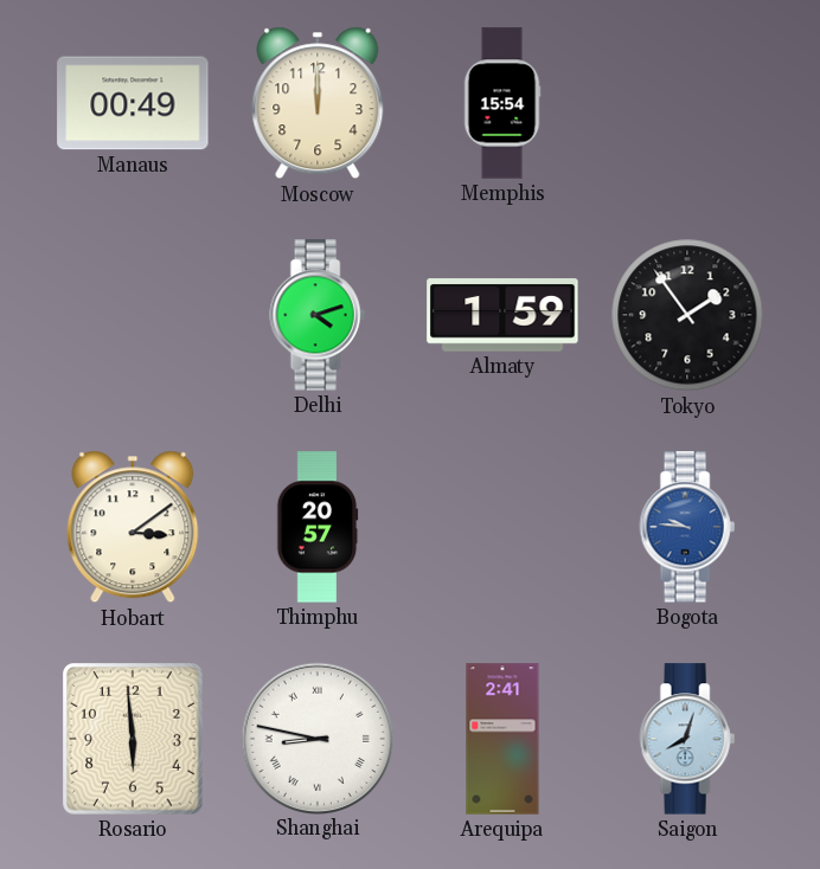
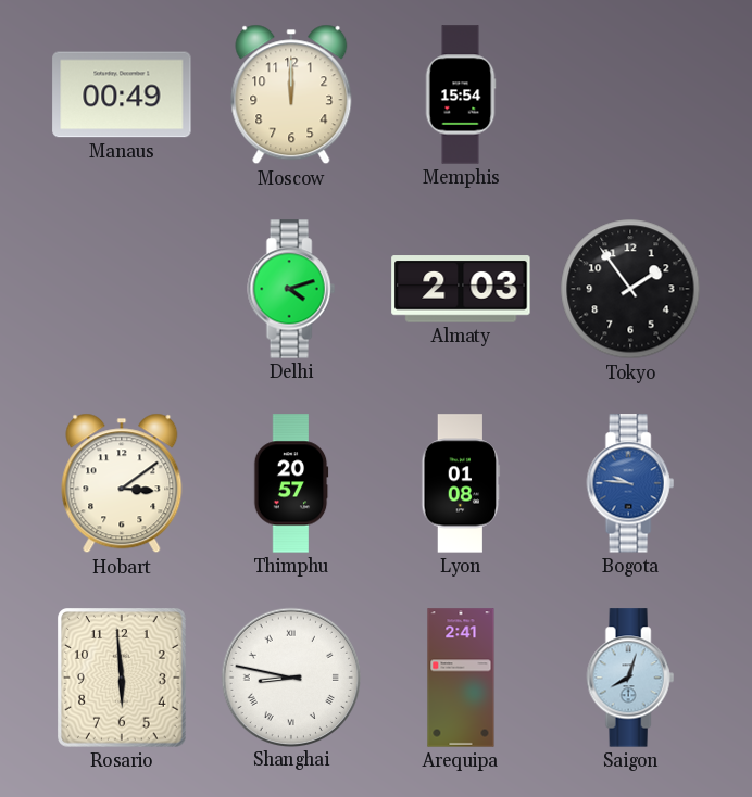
Almaty: 1:59 -> 2:03
Lyon: none -> 01:08
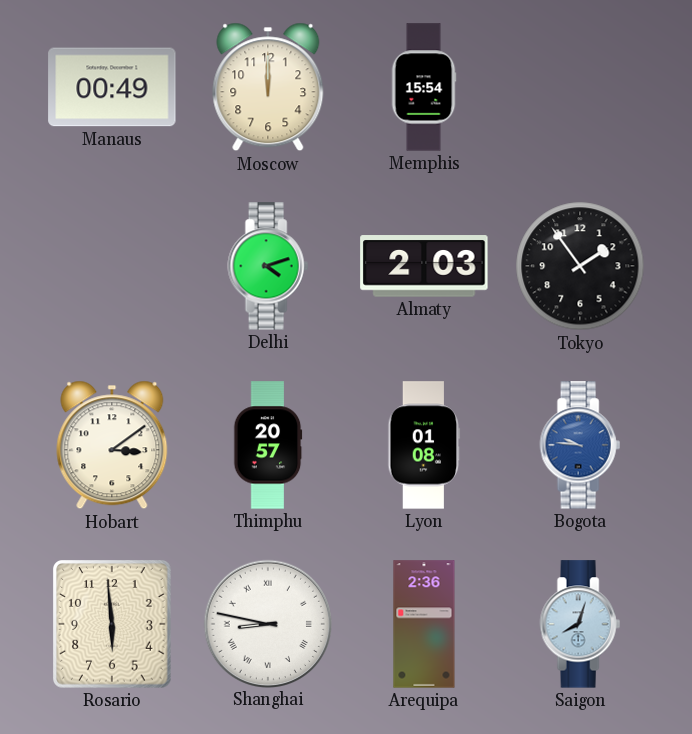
Arequipa: 2:41 -> 2:36
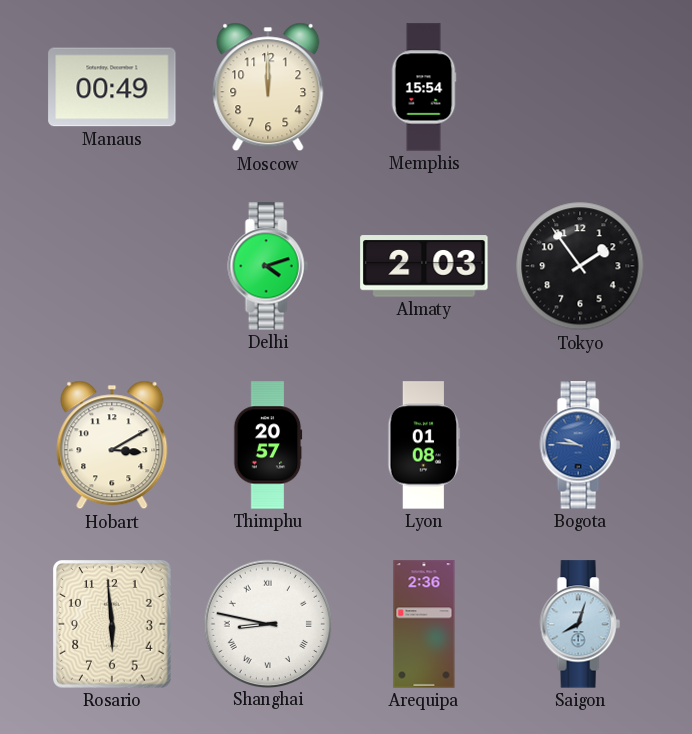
Hobart: 3:09 -> 3:10
